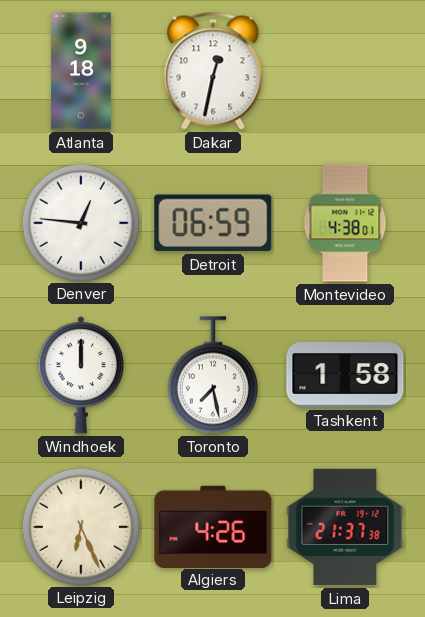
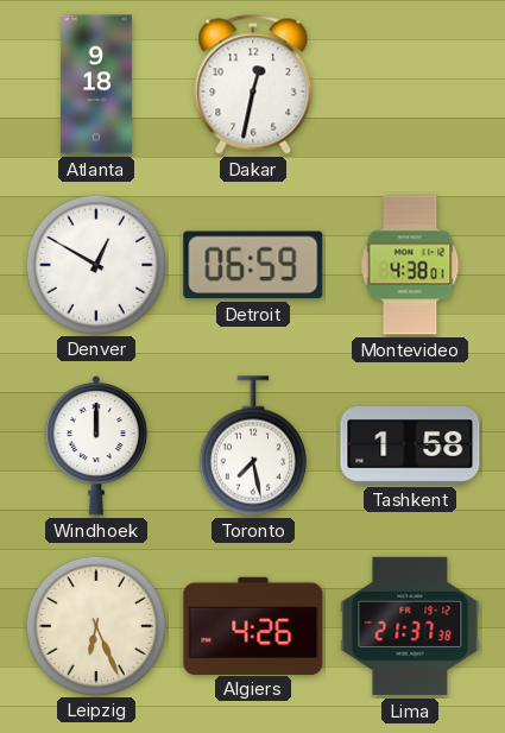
Denver: 12:46 -> 12:50
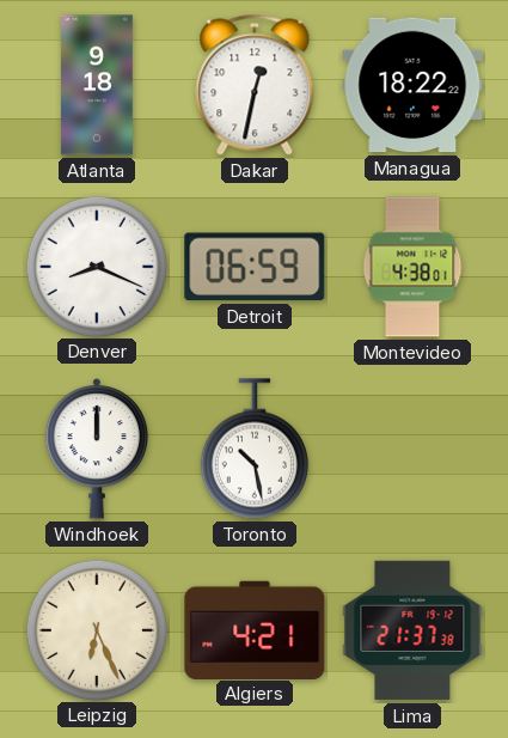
Managua: none -> 18:22
Denver: 12:50 -> 8:19
Toronto: 7:28 -> 10:28
Tashkent: 1:58 -> none
Algiers: 4:26 -> 4:21
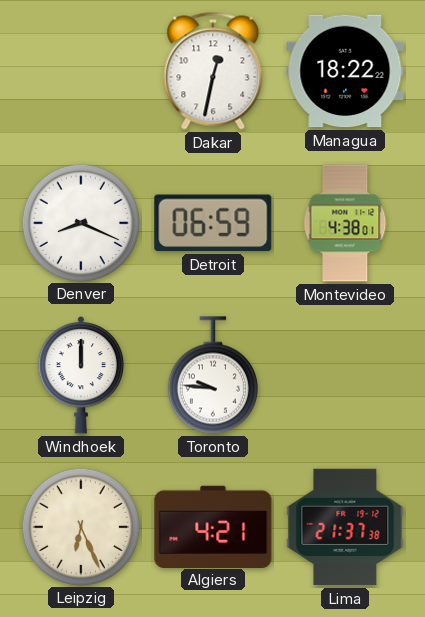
Atlanta: 9:18 -> none
Toronto: 10:28 -> 9:46
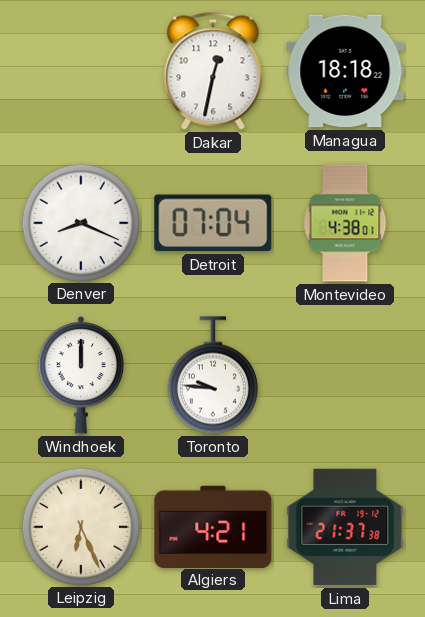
Managua: 18:22 -> 18:18
Detroit: 06:59 -> 07:04
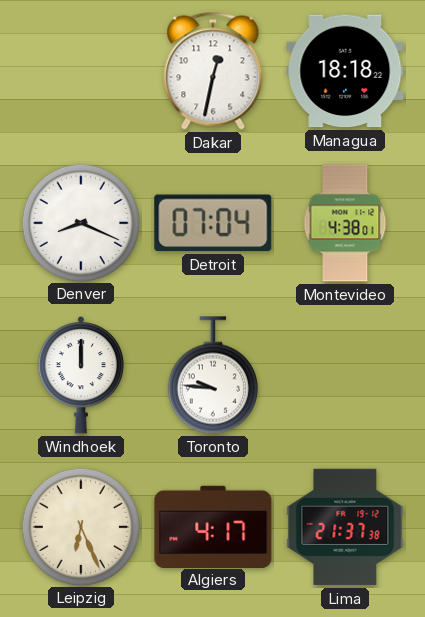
Algiers: 4:21 -> 4:17
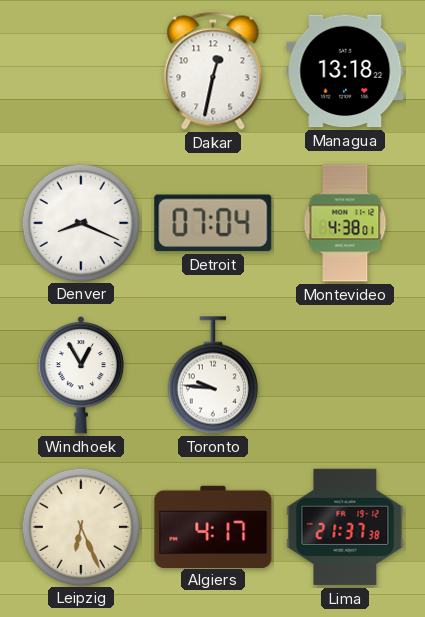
Managua: 18:18 -> 13:18
Windhoek: 12:00 -> 12:55
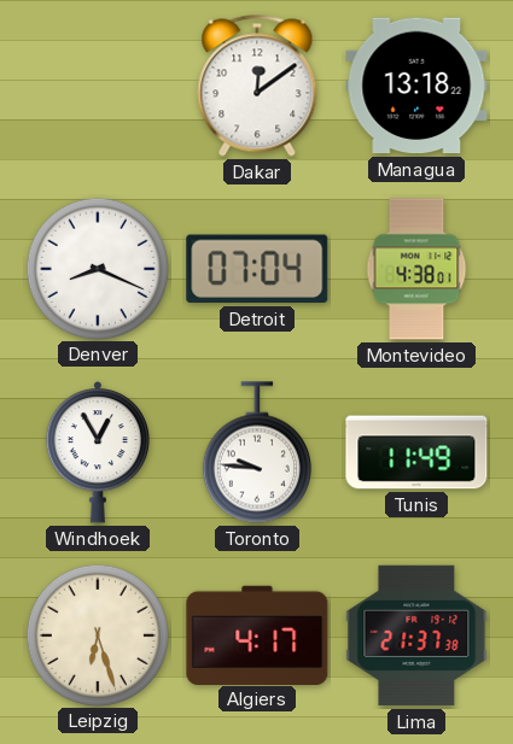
Dakar: 12:32 -> 12:09
Tunis: none -> 11:49
Leipzig: 6:26 -> 6:27
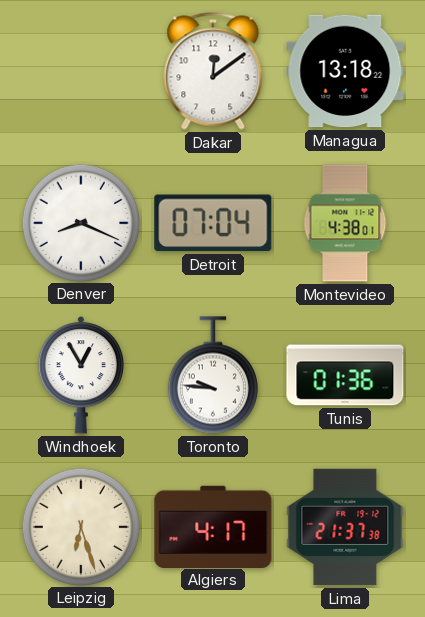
Tunis: 11:49 -> 01:36
